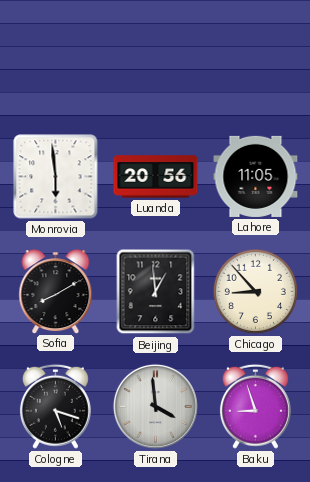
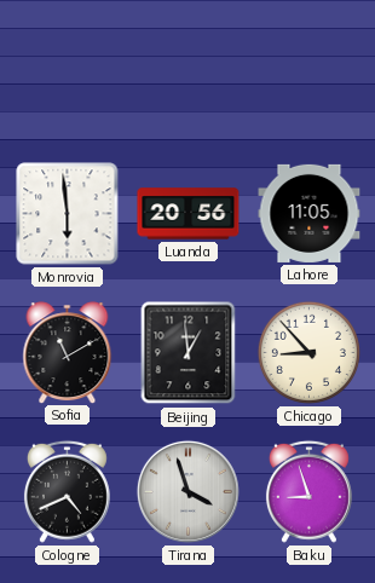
Sofia: 8:10 -> 11:10
Cologne: 5:18 -> 4:41
Tirana: 3:59 -> 3:57
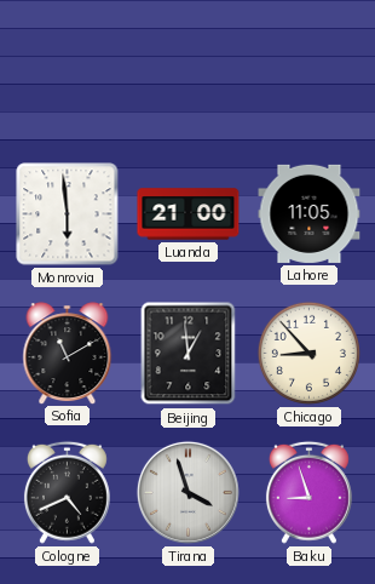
Luanda: 20:56 -> 21:00
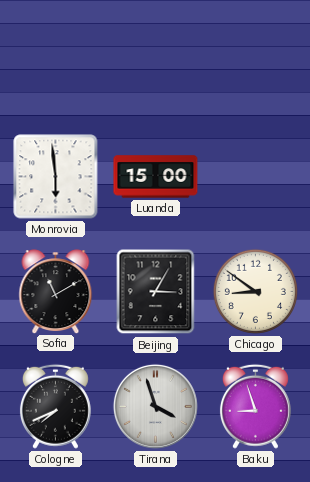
Luanda: 21:00 -> 15:00
Lahore: 11:05 -> none
Beijing: 12:59 -> 3:05
Chicago: 8:53 -> 8:51
Cologne: 4:41 -> 7:41
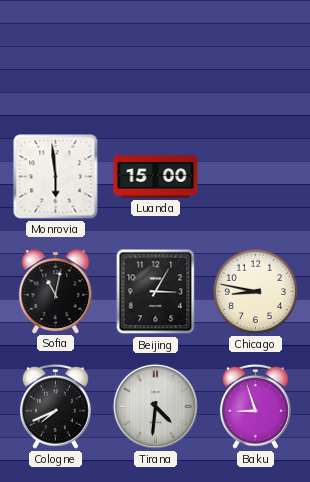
Sofia: 11:10 -> 11:02
Chicago: 8:51 -> 8:47
Tirana: 3:57 -> 4:31
